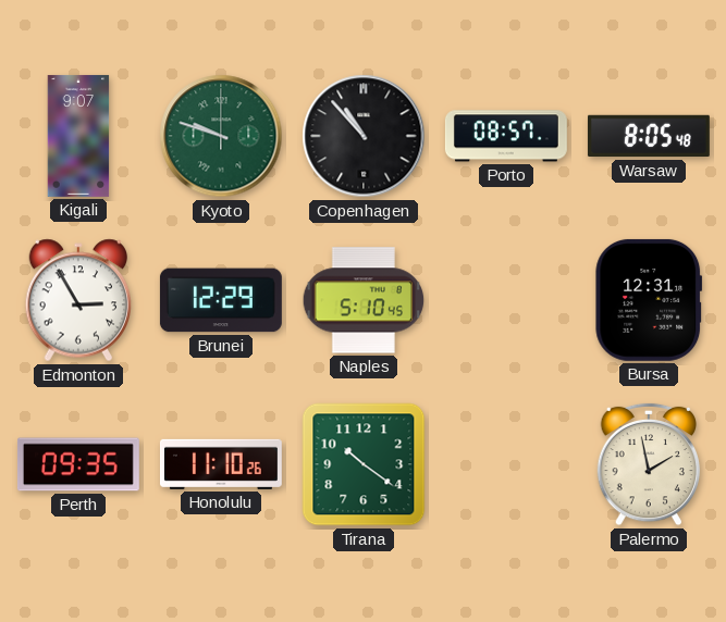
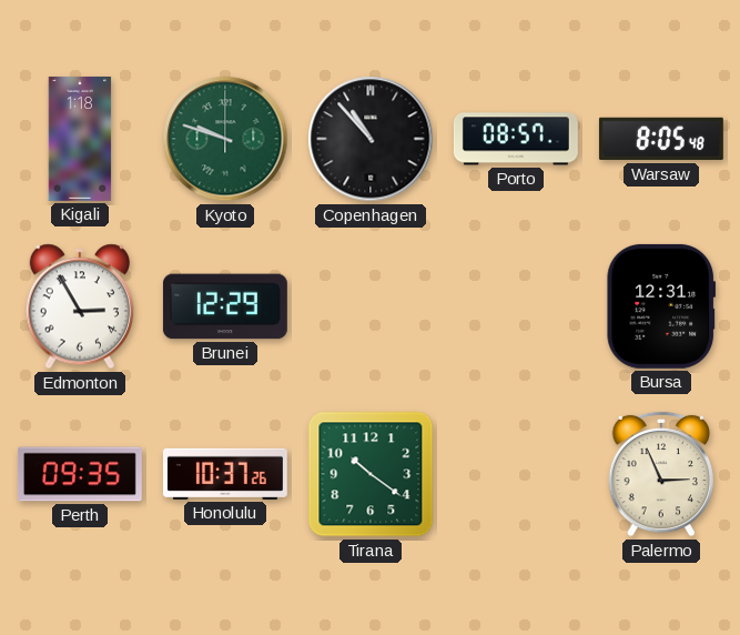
Kigali: 9:07 -> 1:18
Naples: 5:10 -> none
Honolulu: 11:10 -> 10:37
Palermo: 1:58 -> 2:56
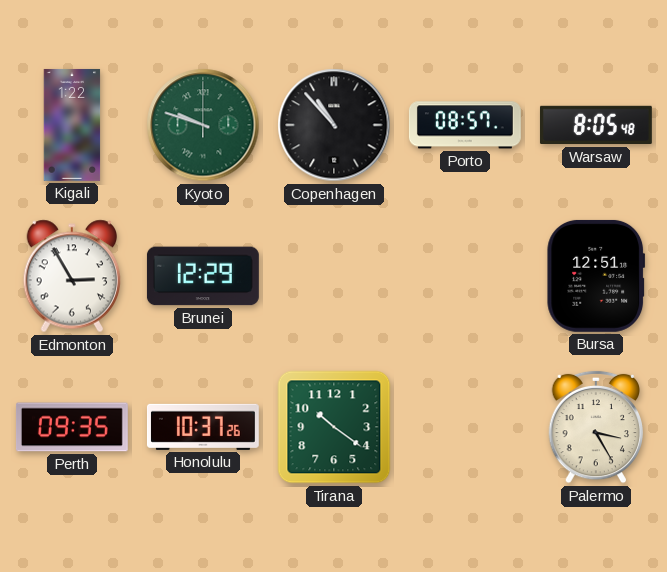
Kigali: 1:18 -> 1:22
Bursa: 12:31 -> 12:51
Palermo: 2:56 -> 3:25
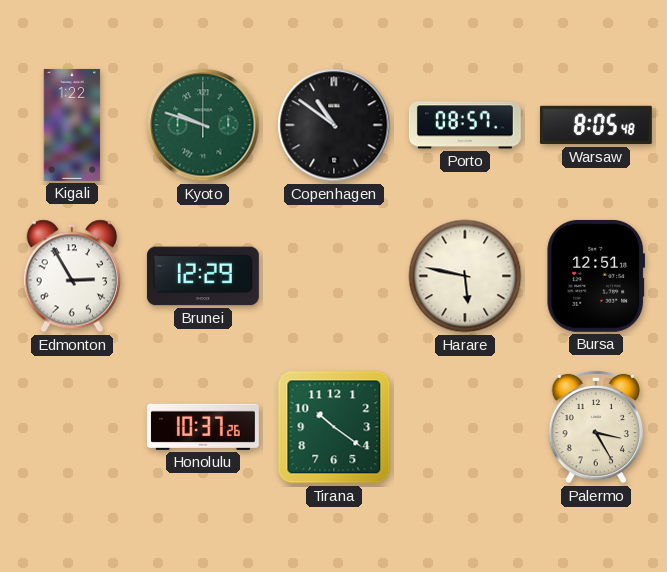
Copenhagen: 10:53 -> 10:51
Harare: none -> 5:47
Perth: 09:35 -> none
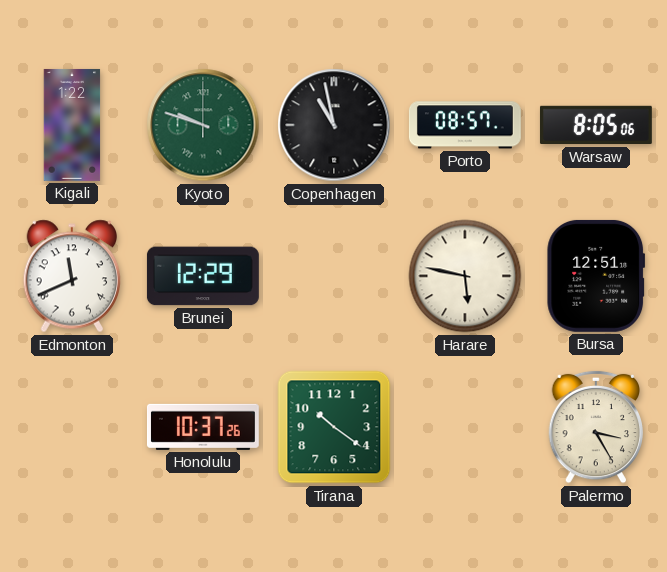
Copenhagen: 10:51 -> 10:58
Warsaw: 8:05:48 -> 8:05:06
Edmonton: 2:55 -> 11:41
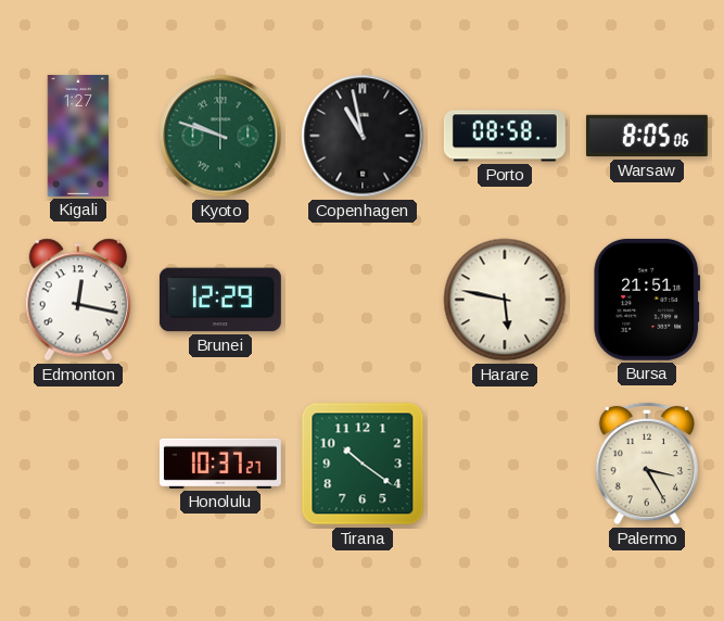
Kigali: 1:22 -> 1:27
Porto: 08:57 -> 08:58
Edmonton: 11:41 -> 12:17
Bursa: 12:51 -> 21:51
Honolulu: 10:37:26 -> 10:37:27
